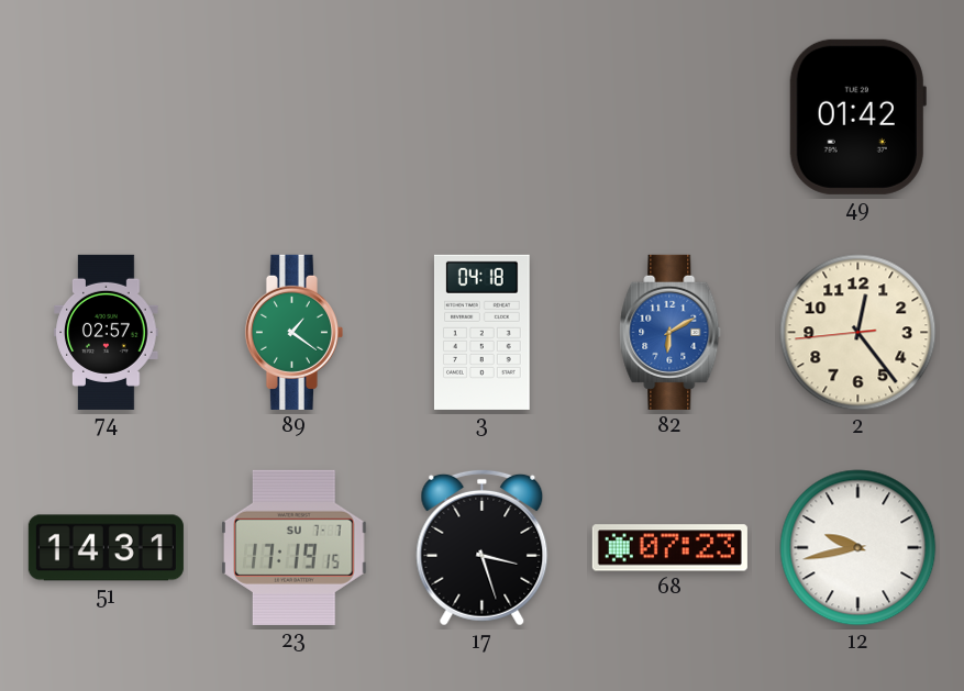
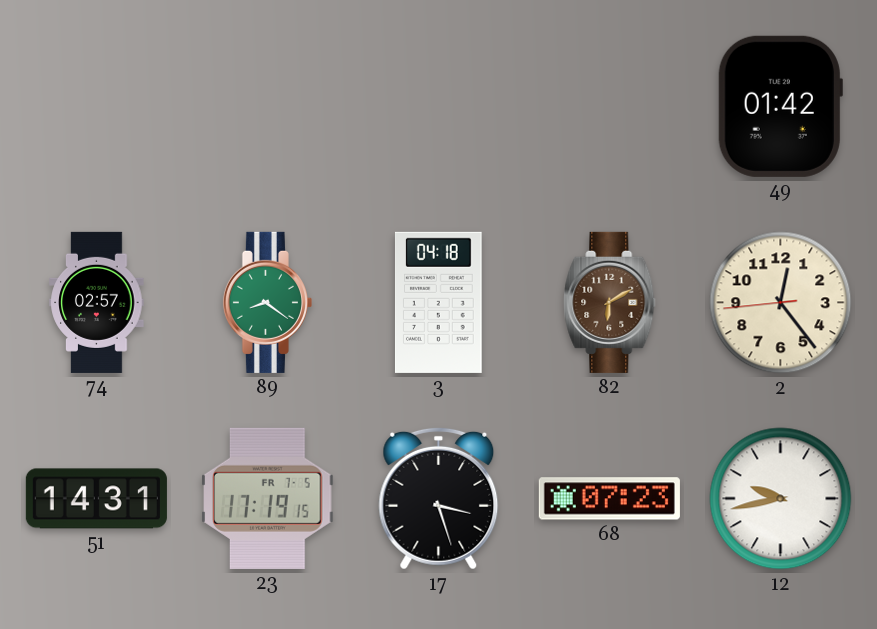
89: 1:21 -> 8:21
82 dial: blue -> brown
23 date: SU 7-7 -> FR 7-5
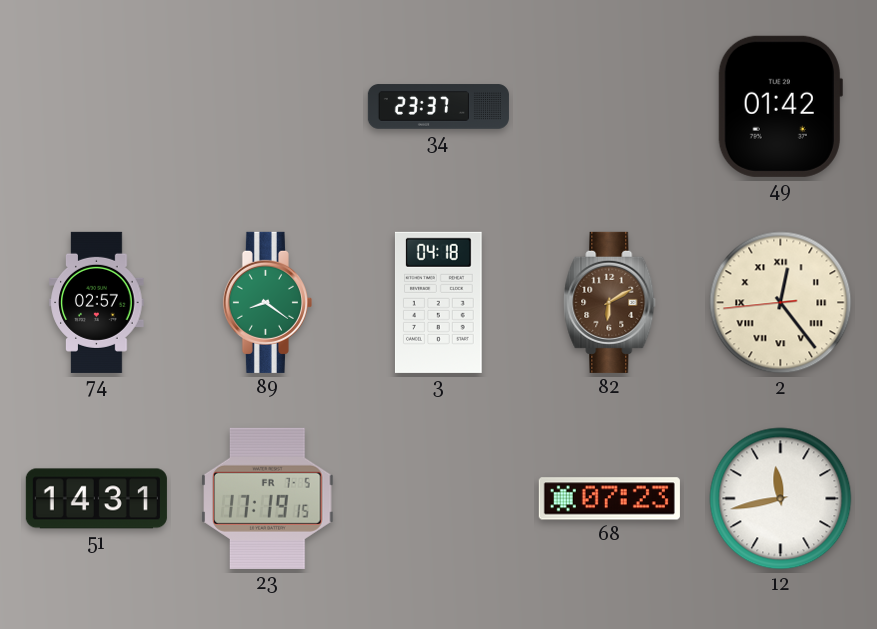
34: none -> 23:37
2 numerals: Arabic -> Roman
17: 3:27 -> none
12: 9:43 -> 11:43
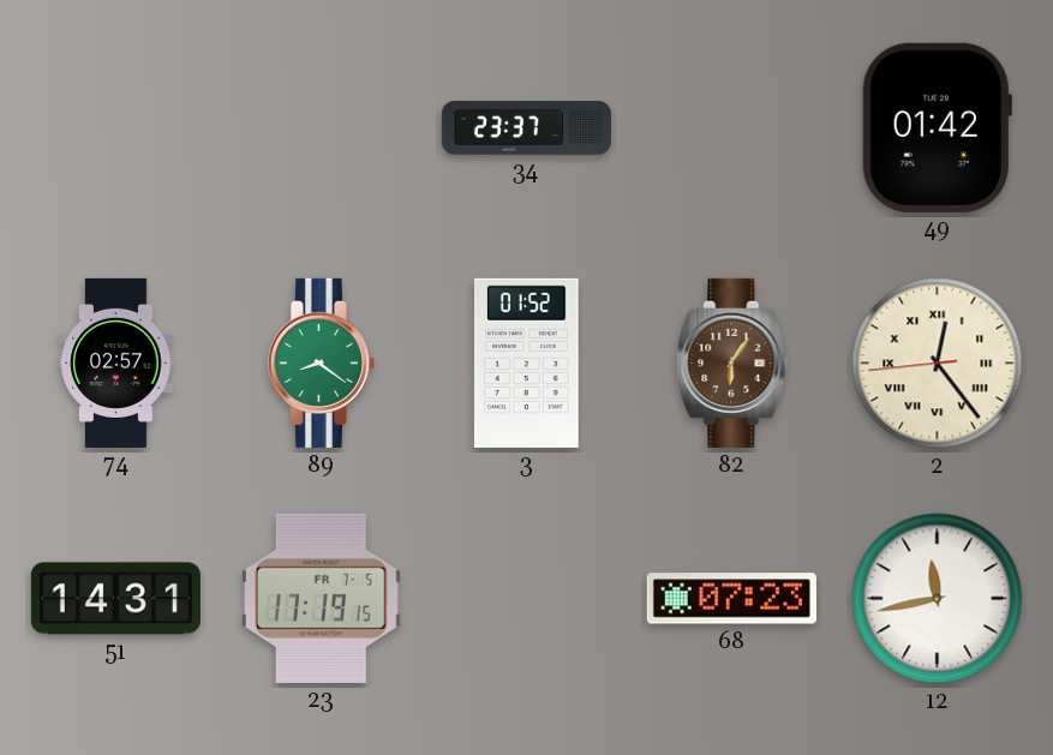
3: 04:18 -> 01:52
82: 6:10 -> 6:06
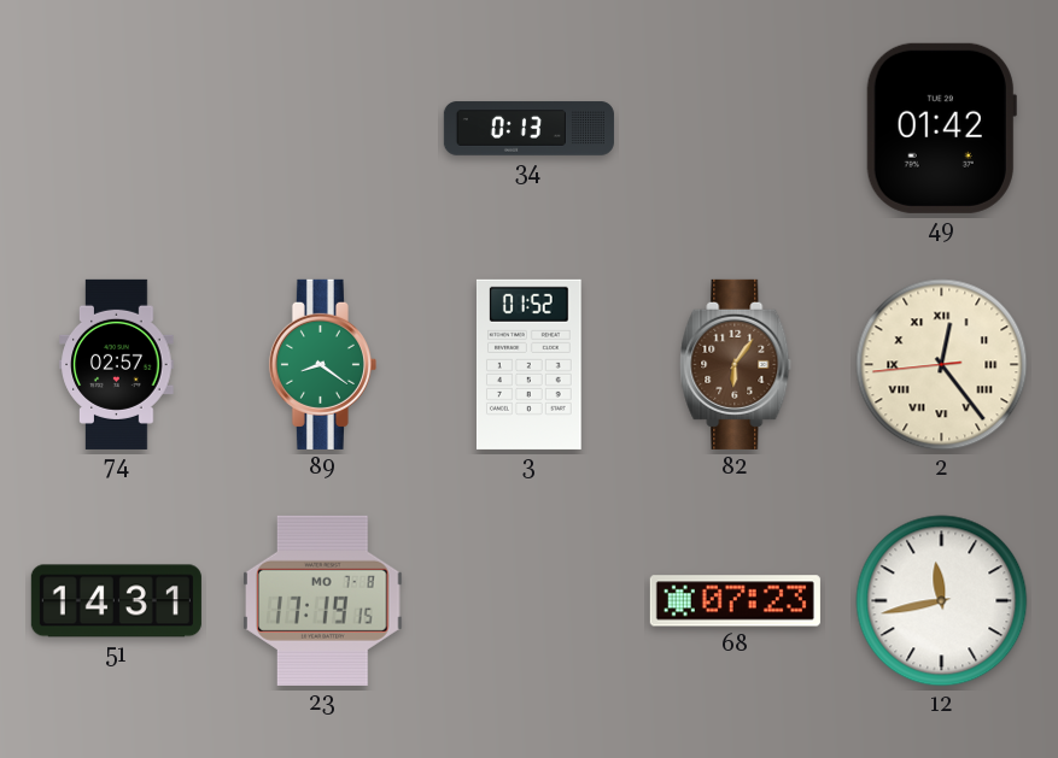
34: 23:37 -> 0:13
23 date: FR 7-5 -> MO 7-8
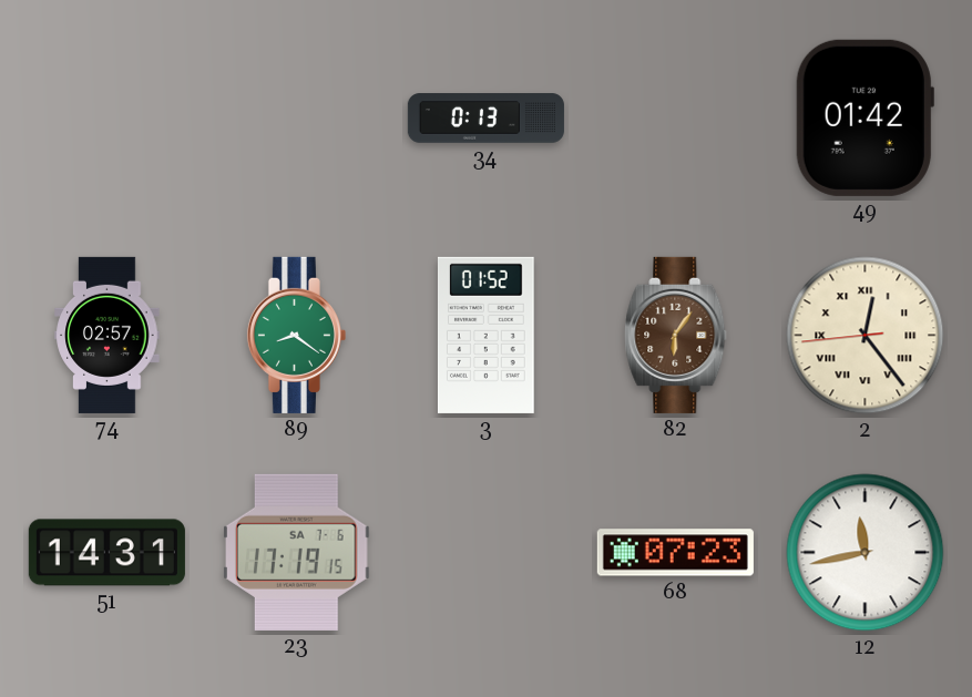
23 date: MO 7-8 -> SA 7-6
